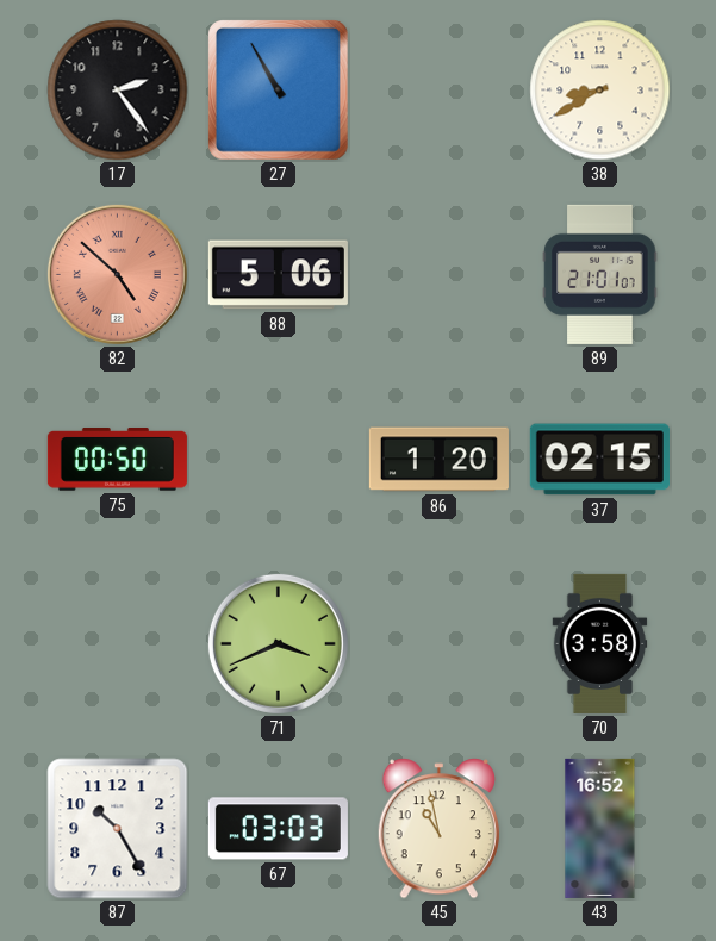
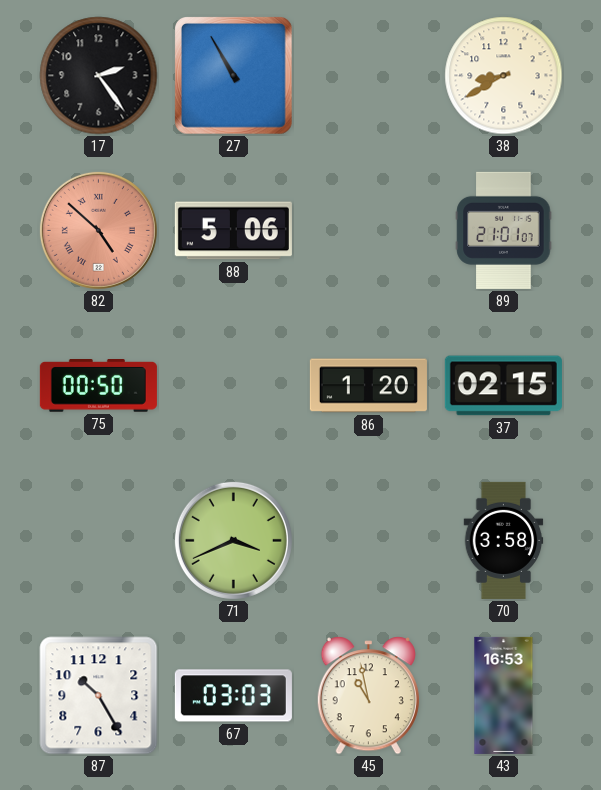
43: 16:52 -> 16:53
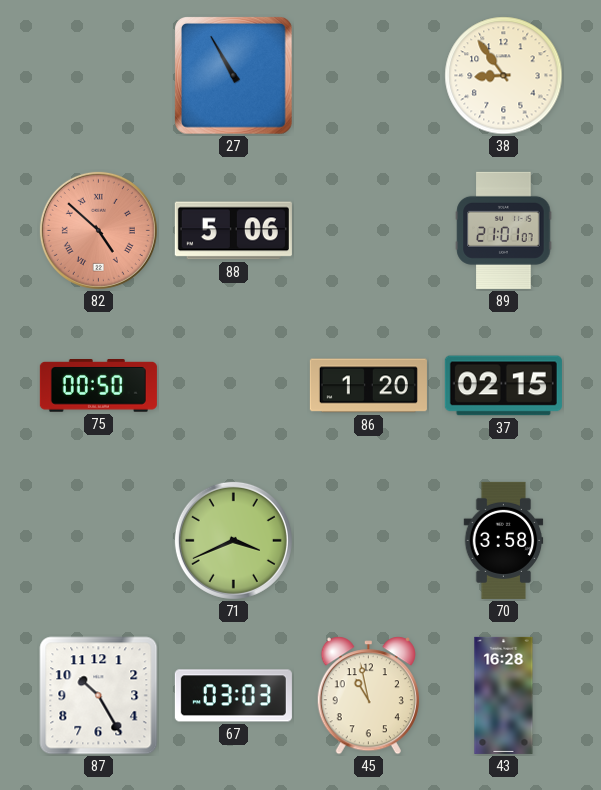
17: 2:24 -> none
38: 8:40 -> 8:54
43: 16:53 -> 16:28
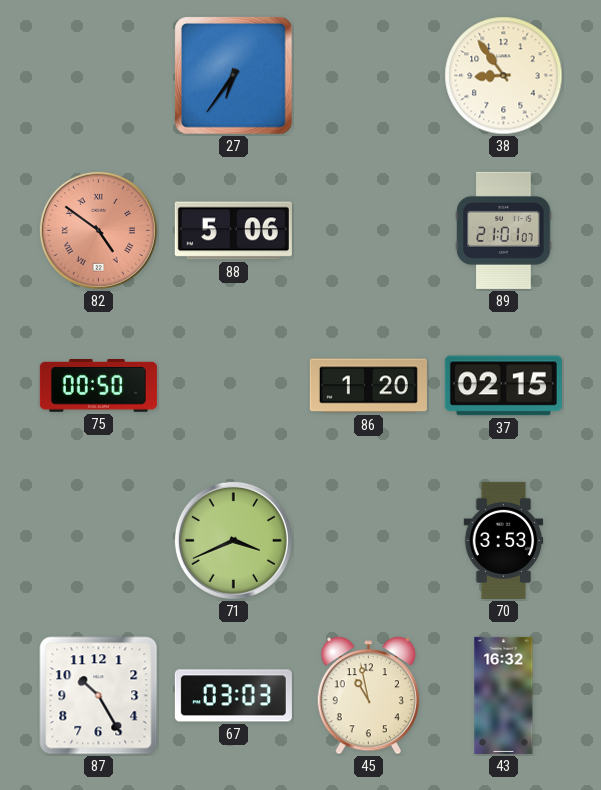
27: 10:55 -> 6:36
82: 4:52 -> 4:51
70: 3:58 -> 3:53
43: 16:28 -> 16:32
